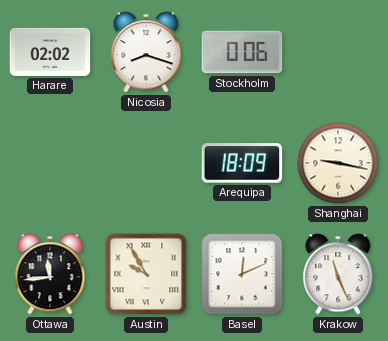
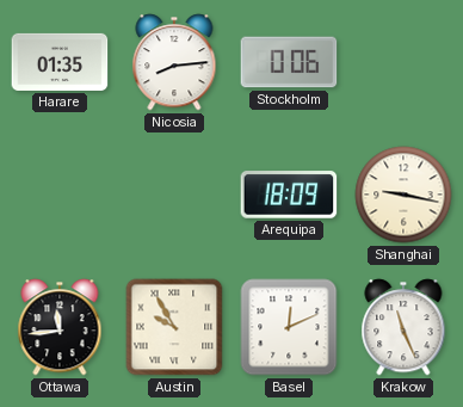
Harare: 02:02 -> 01:35
Nicosia: 8:18 -> 8:14
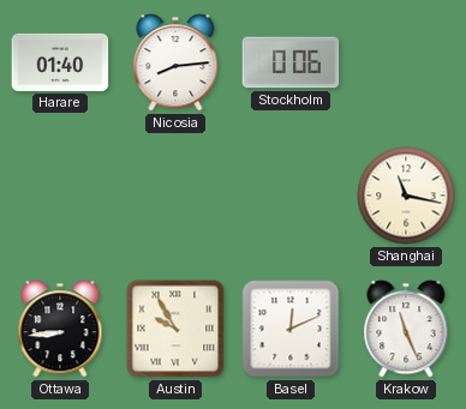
Harare: 01:35 -> 01:40
Arequipa: 18:09 -> none
Shanghai: 9:17 -> 11:17
Ottawa: 11:44 -> 8:44
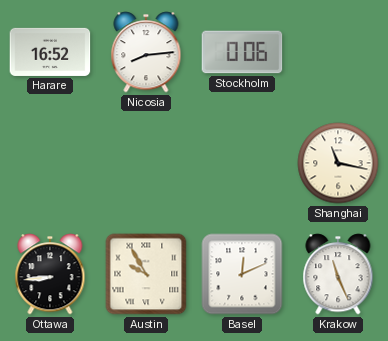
Harare: 01:40 -> 16:52
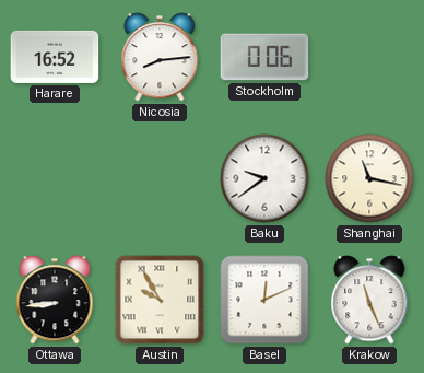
Baku: none -> 9:39
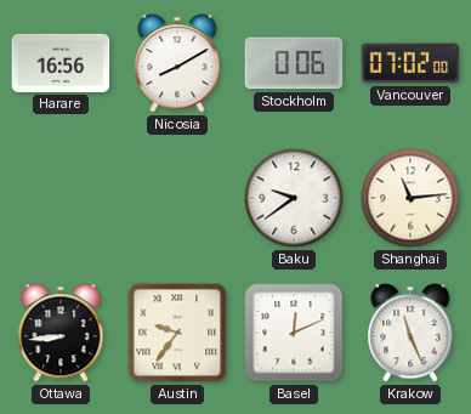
Harare: 16:52 -> 16:56
Nicosia: 8:14 -> 8:10
Vancouver: none -> 07:02
Shanghai: 11:17 -> 11:14
Austin: 9:55 -> 9:36
